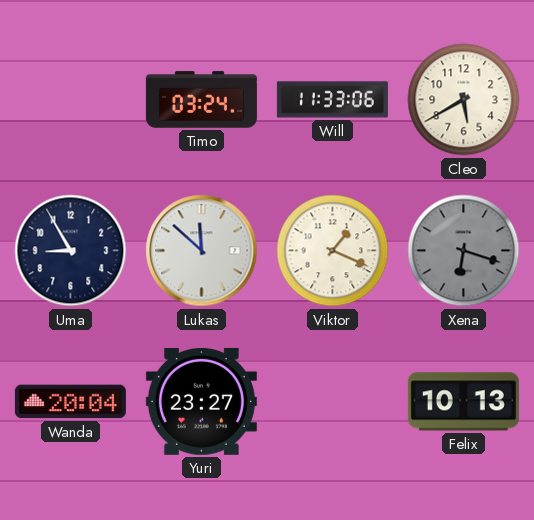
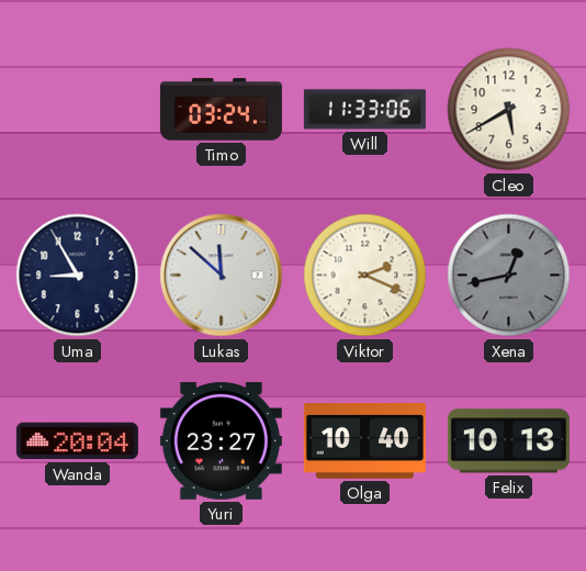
Viktor: 1:19 -> 2:19
Xena: 6:18 -> 12:43
Olga: none -> 10:40
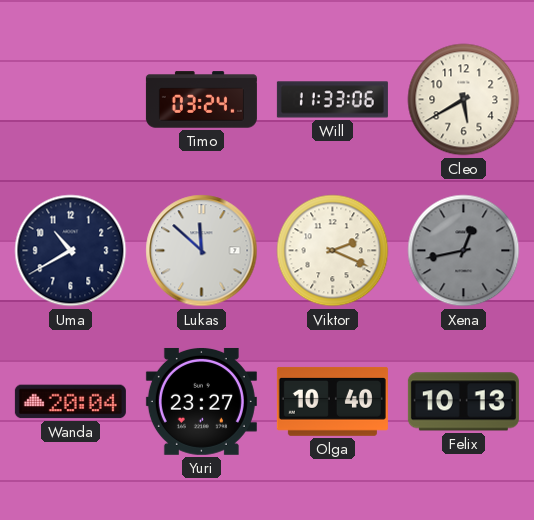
Uma: 8:55 -> 10:40
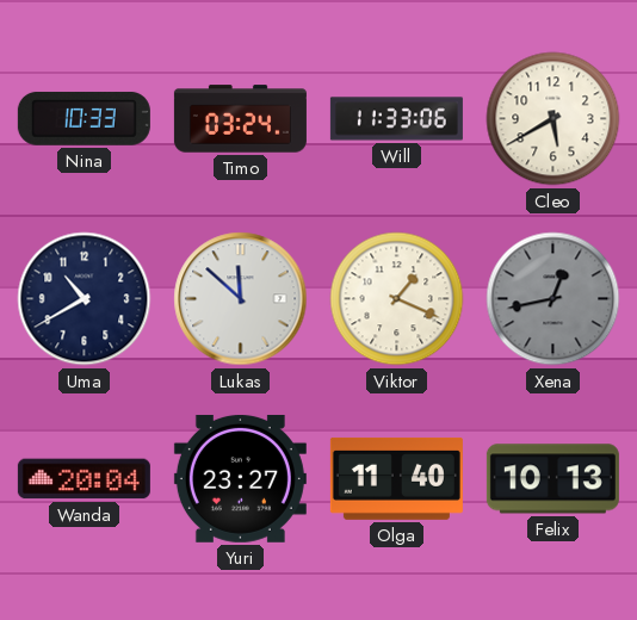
Nina: none -> 10:33
Viktor: 2:19 -> 1:19
Olga: 10:40 -> 11:40
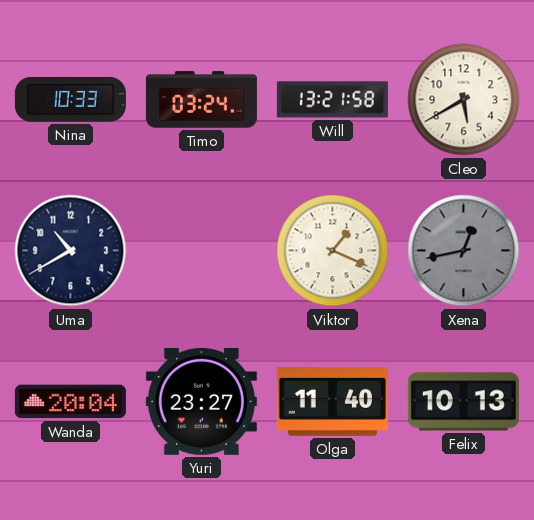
Will: 11:33 -> 13:21
Lukas: 11:52 -> none
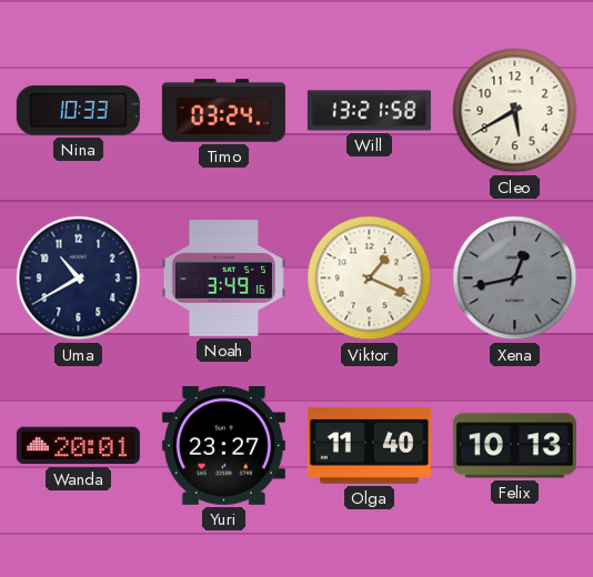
Noah: none -> 3:49
Wanda: 20:04 -> 20:01
